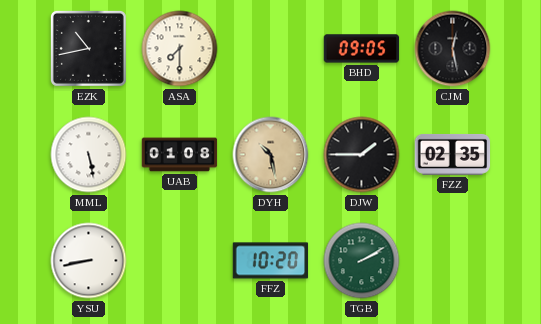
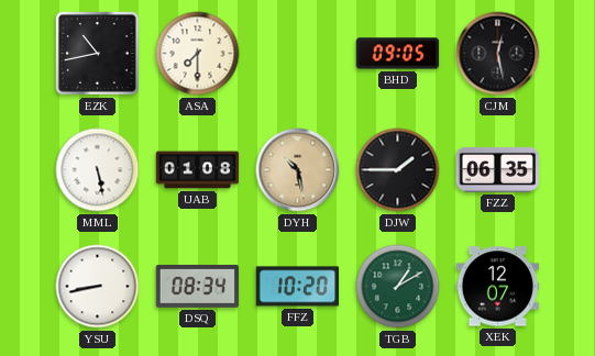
FZZ: 02:35 -> 06:35
DSQ: none -> 08:34
TGB: 2:10 -> 1:10
XEK: none -> 12:07
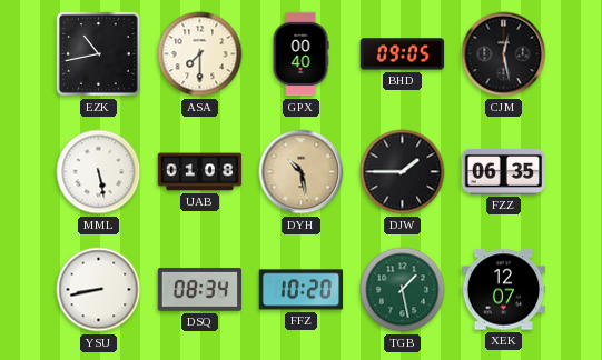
GPX: none -> 00:40
TGB: 1:10 -> 1:28
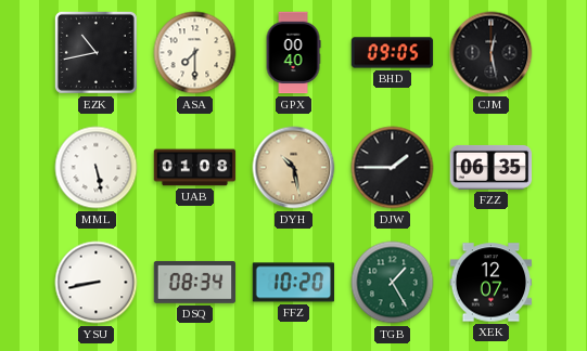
TGB: 1:28 -> 1:25
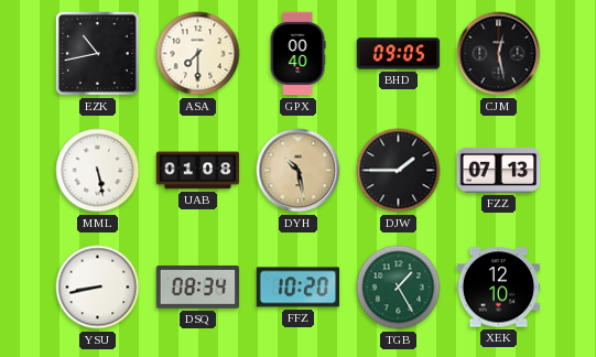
FZZ: 06:35 -> 07:13
XEK: 12:07 -> 12:10
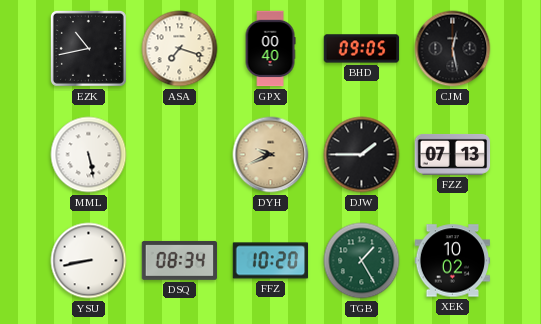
ASA: 7:30 -> 7:18
UAB: 01:08 -> none
DYH: 10:28 -> 9:41
XEK: 12:10 -> 10:02
